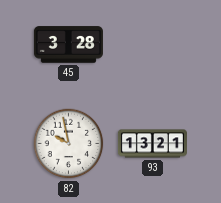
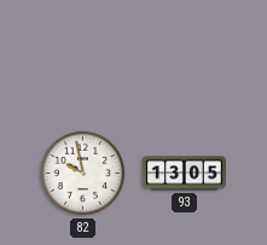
45: 3:28 -> none
93: 13:21 -> 13:05
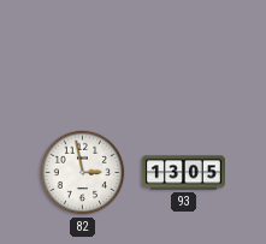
82: 9:58 -> 2:58
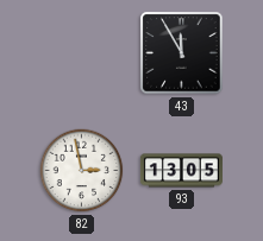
43: none -> 11:55
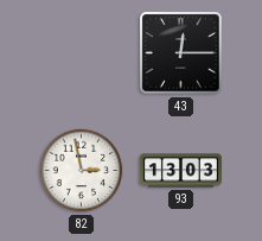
43: 11:55 -> 12:15
93: 13:05 -> 13:03
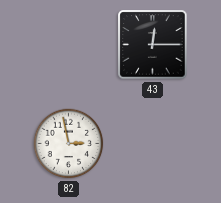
93: 13:03 -> none
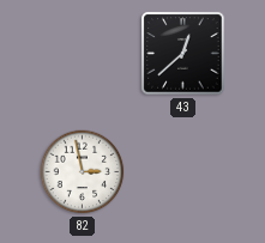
43: 12:15 -> 12:38
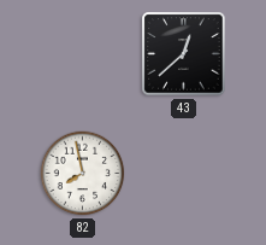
82: 2:58 -> 7:58
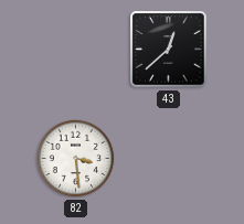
82: 7:58 -> 3:29
